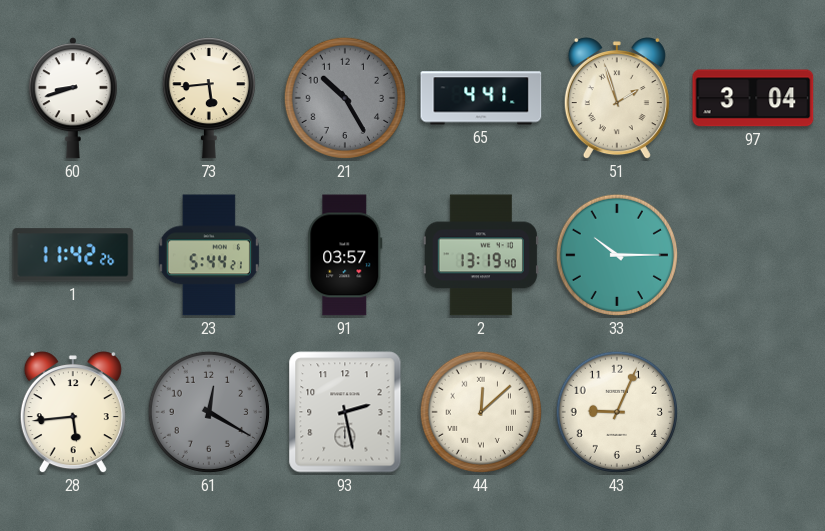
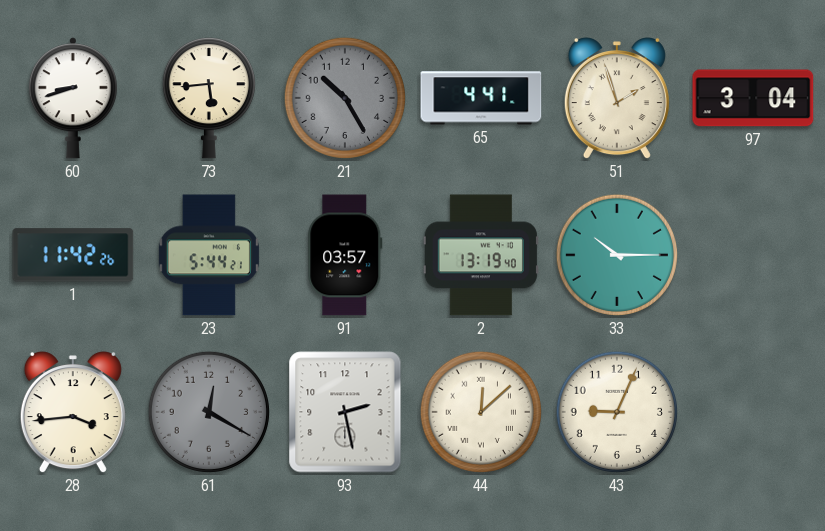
28: 5:44 -> 3:44
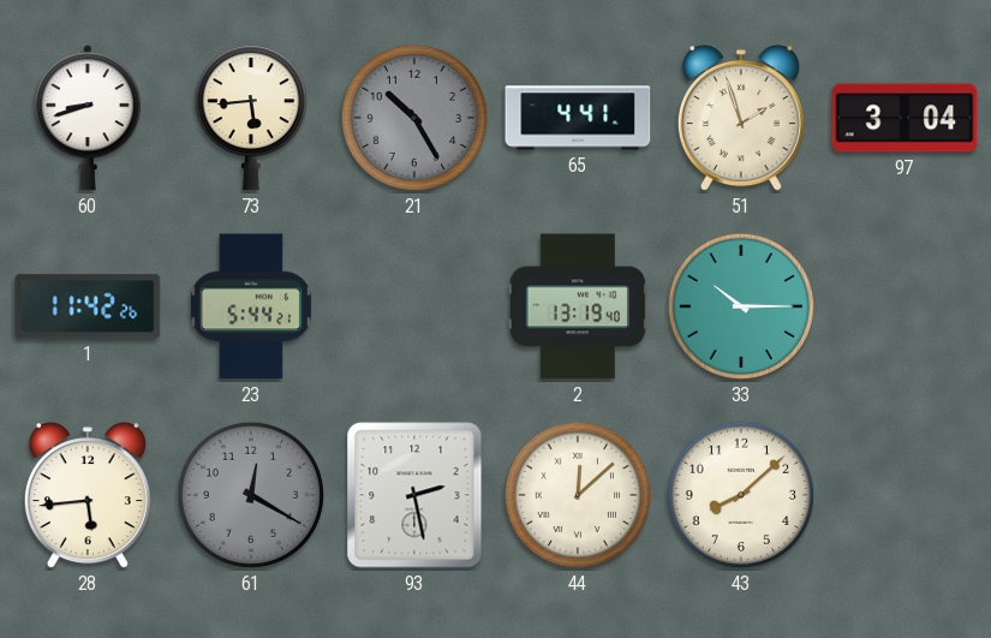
91: 03:57 -> none
28: 3:44 -> 5:44
43: 9:04 -> 8:08
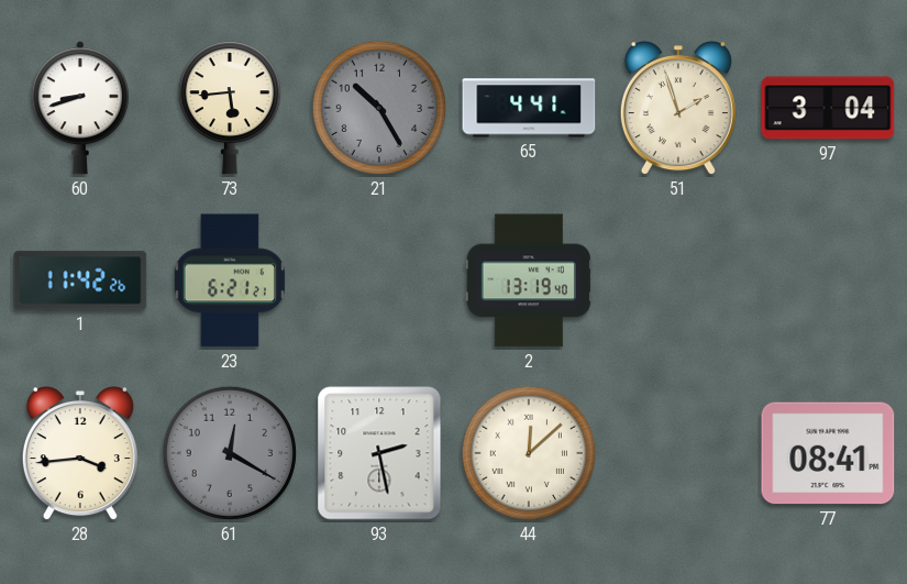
23: 5:44 -> 6:21
33: 10:15 -> none
28: 5:44 -> 3:44
43: 8:08 -> none
77: none -> 08:41
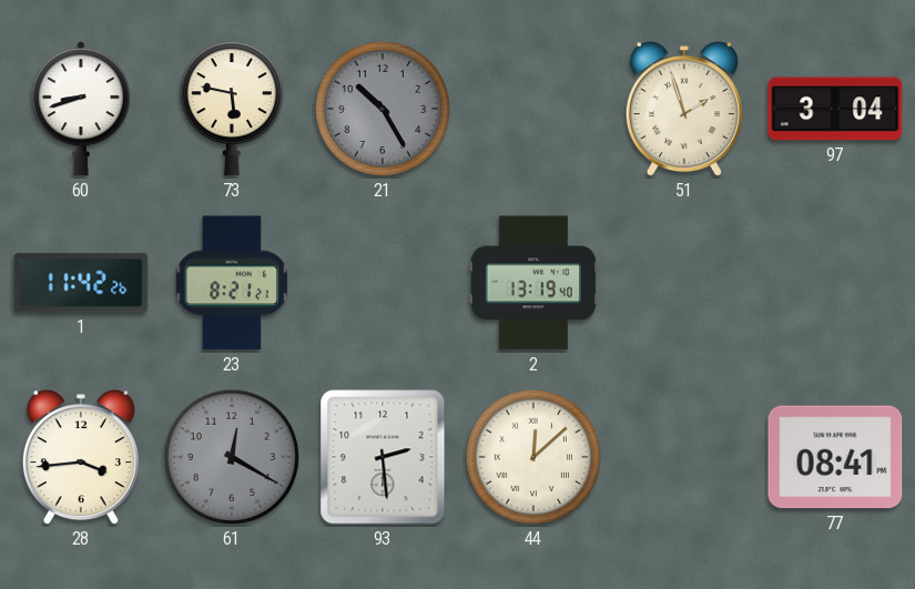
73: 5:44 -> 5:47
65: 4:41 -> none
23: 6:21 -> 8:21
93: 2:28 -> 2:29
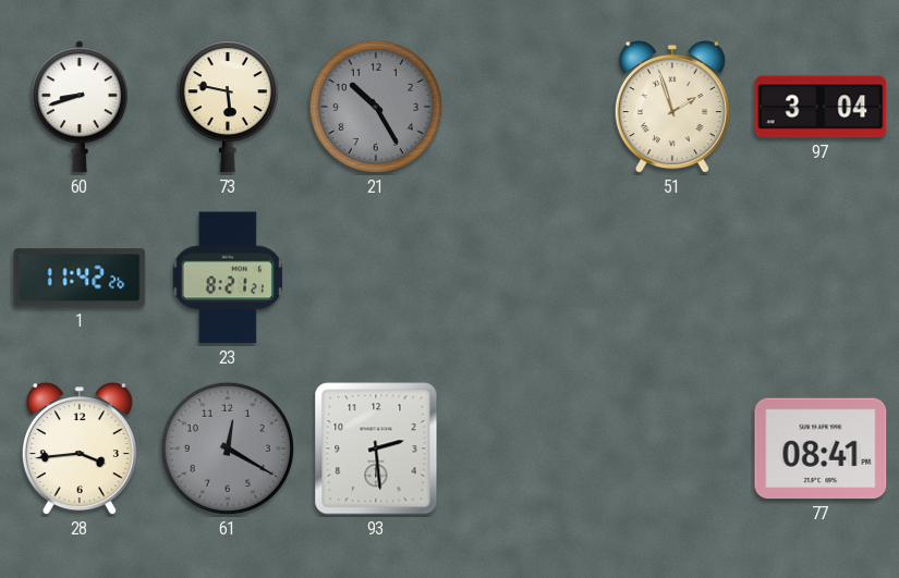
2: 13:19 -> none
44: 12:08 -> none
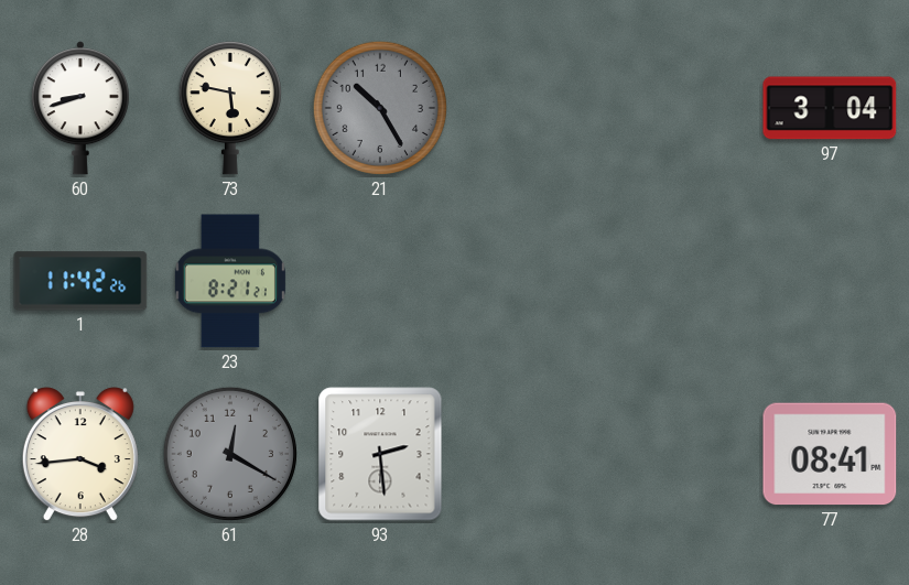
51: 1:57 -> none
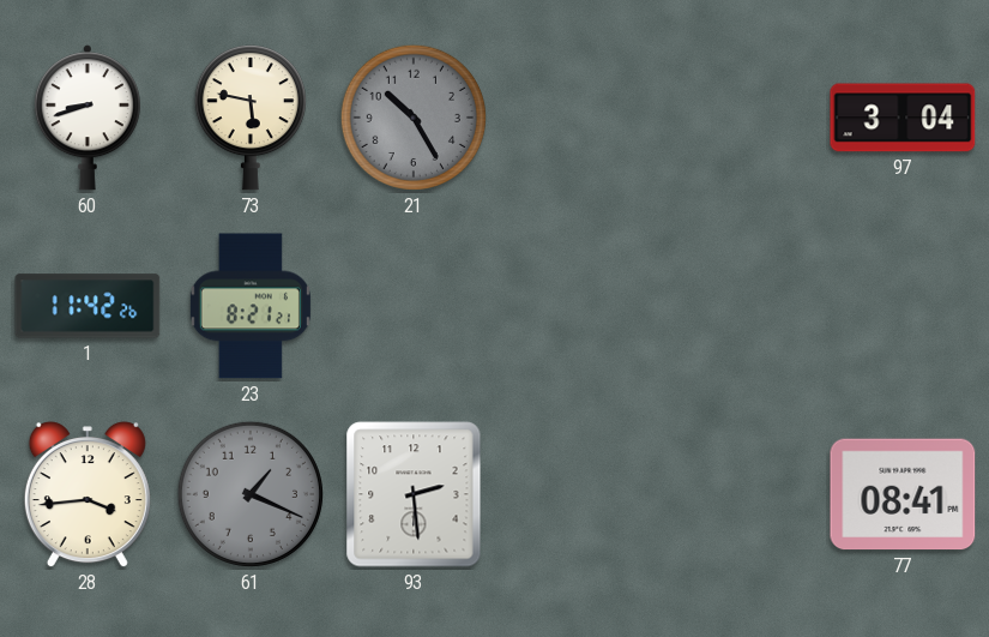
61: 12:20 -> 1:19
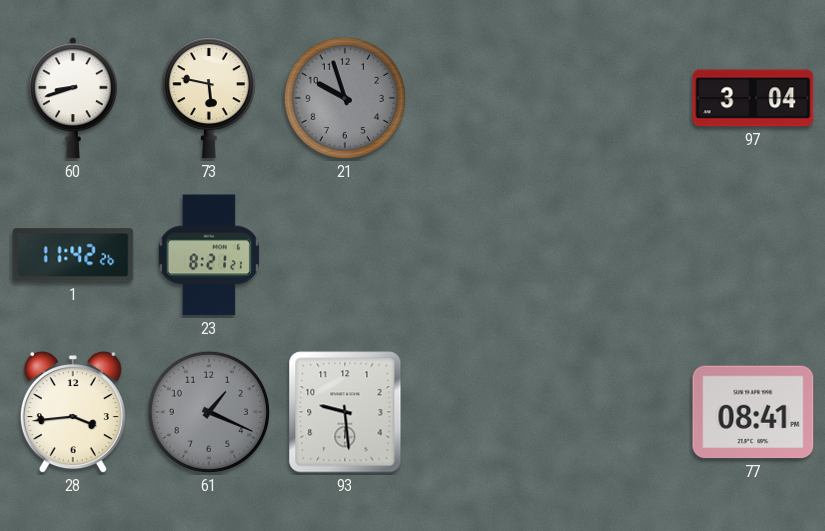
21: 10:25 -> 9:57
93: 2:29 -> 9:29
